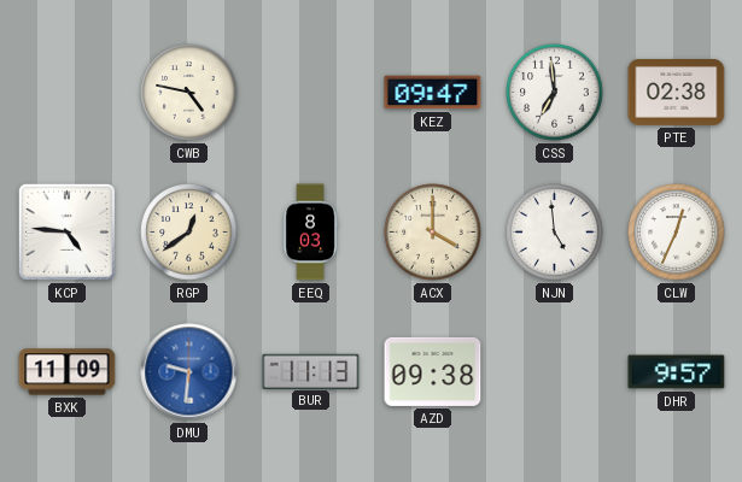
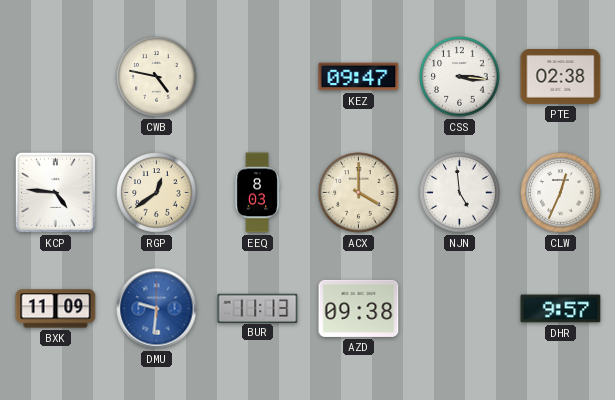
CSS: 6:59 -> 3:16
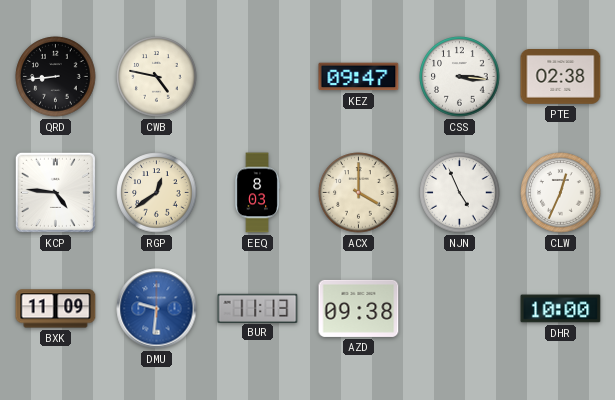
QRD: none -> 8:44
NJN: 4:59 -> 4:56
DHR: 9:57 -> 10:00
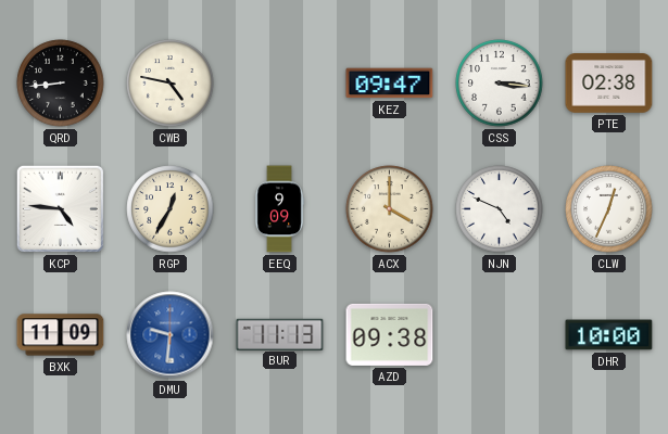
RGP: 12:39 -> 12:35
EEQ: 8:03 -> 9:09
NJN: 4:56 -> 4:49
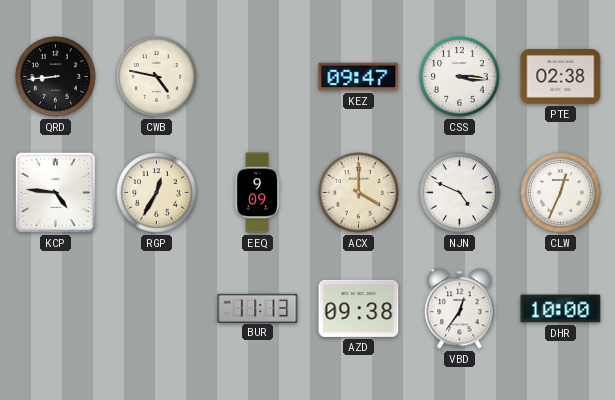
BXK: 11:09 -> none
DMU: 9:31 -> none
VBD: none -> 12:36
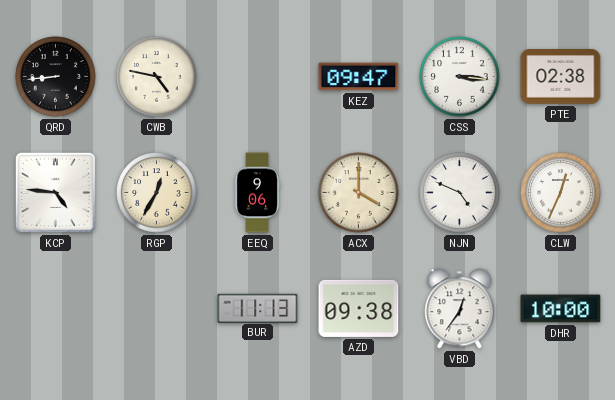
EEQ: 9:09 -> 9:06
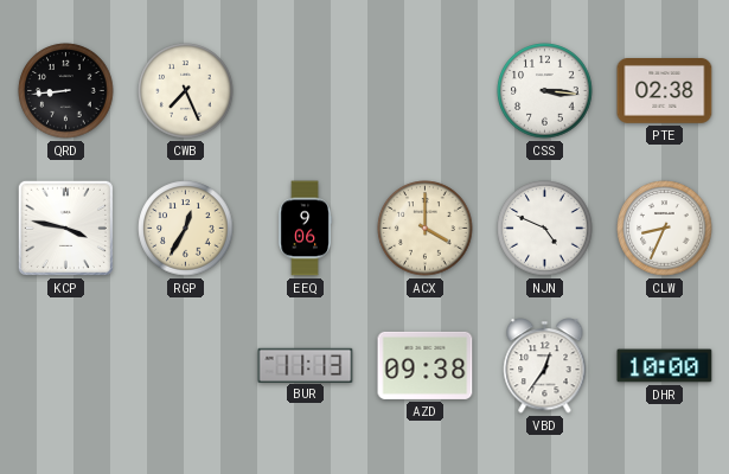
CWB: 4:47 -> 7:26
KEZ: 09:47 -> none
KCP: 4:46 -> 3:47
CLW: 12:34 -> 8:34
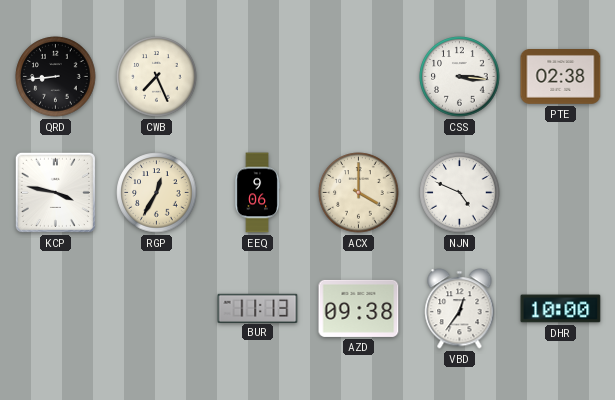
CLW: 8:34 -> none
